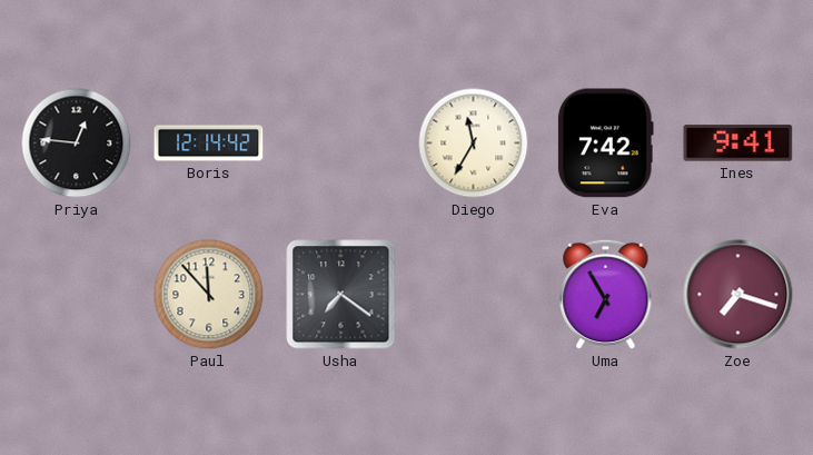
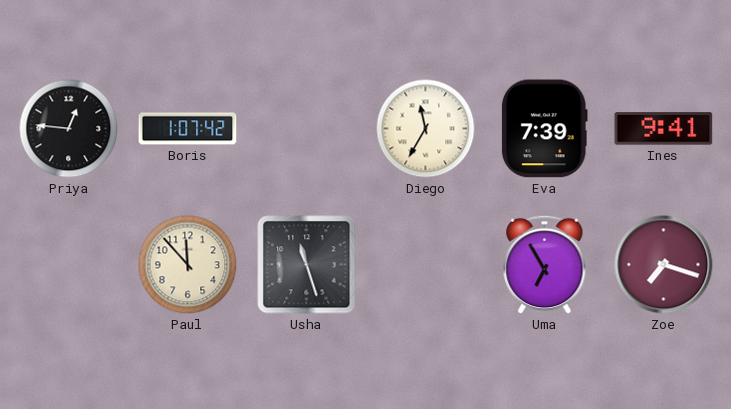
Boris: 12:14 -> 1:07
Eva: 7:42 -> 7:39
Usha: 7:21 -> 11:27
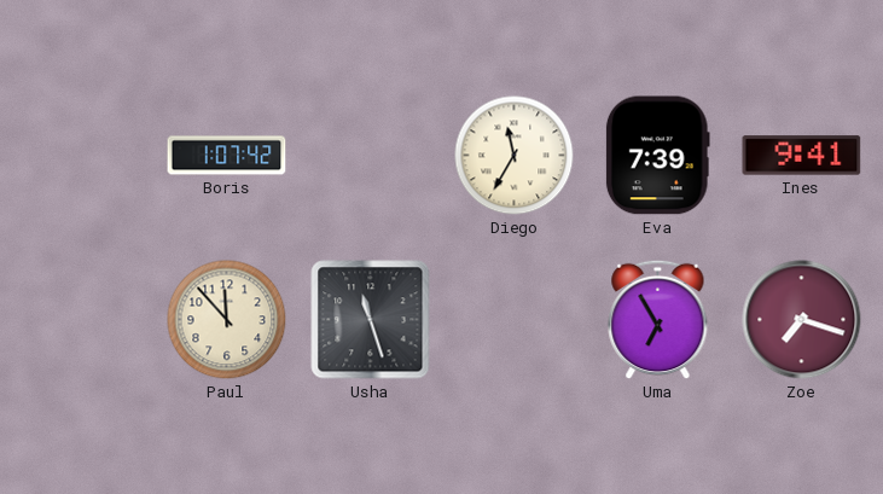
Priya: 12:46 -> none
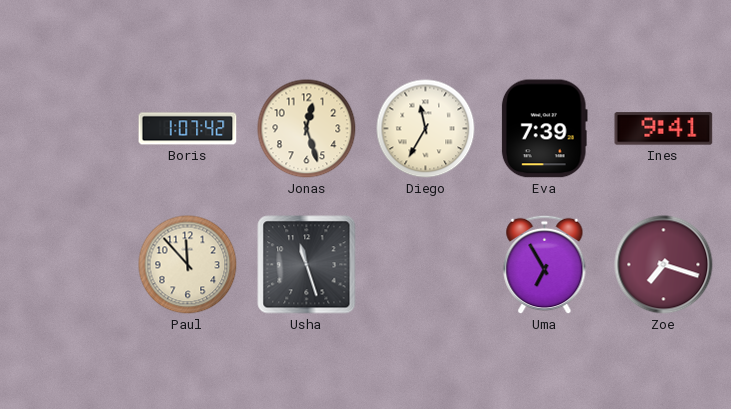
Jonas: none -> 12:27
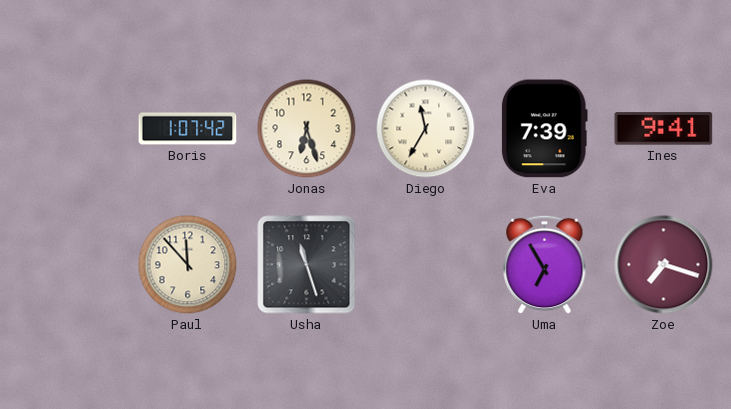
Jonas: 12:27 -> 6:27
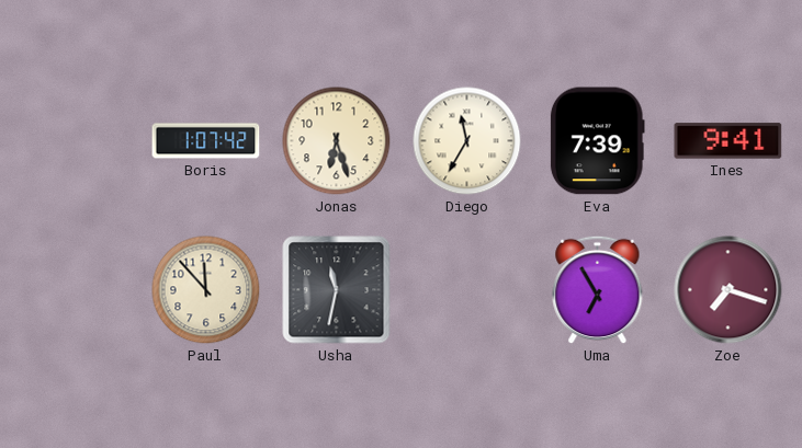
Usha: 11:27 -> 11:32
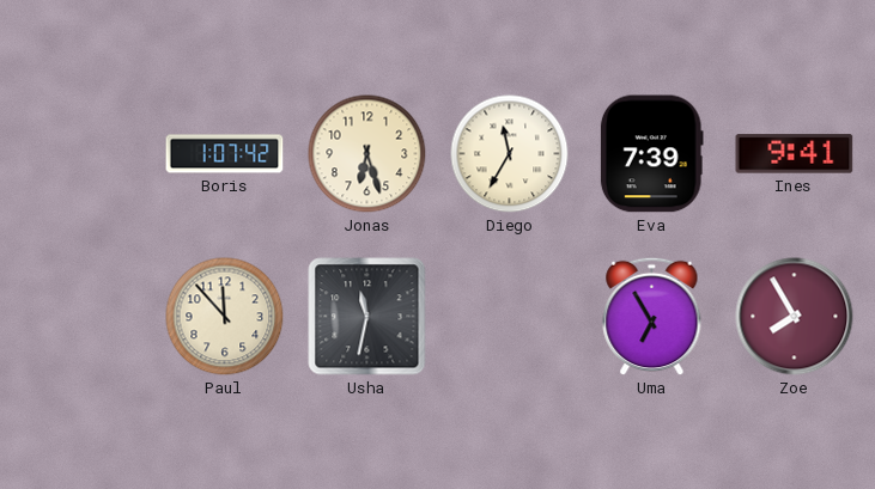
Zoe: 7:18 -> 7:55
